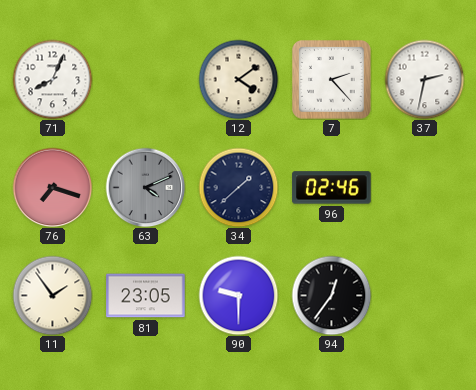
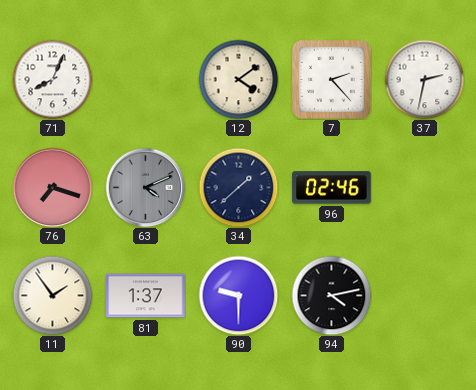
81: 23:05 -> 1:37
94: 12:36 -> 4:13
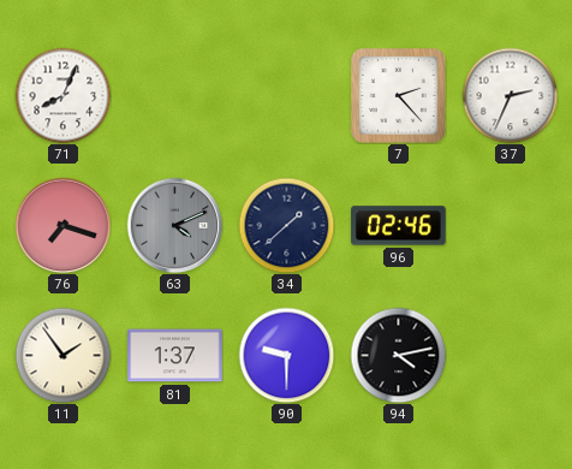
12: 4:09 -> none
37: 2:32 -> 2:34
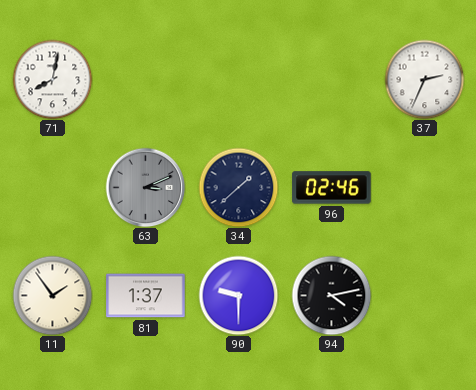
71: 8:04 -> 8:02
7: 2:23 -> none
76: 7:18 -> none
63: 4:11 -> 3:11
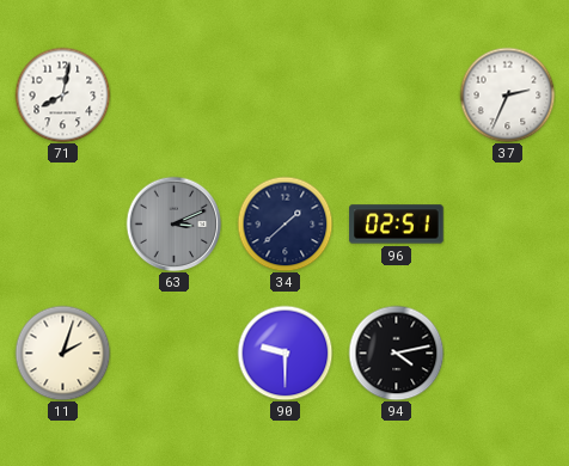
96: 02:46 -> 02:51
11: 1:54 -> 2:03
81: 1:37 -> none
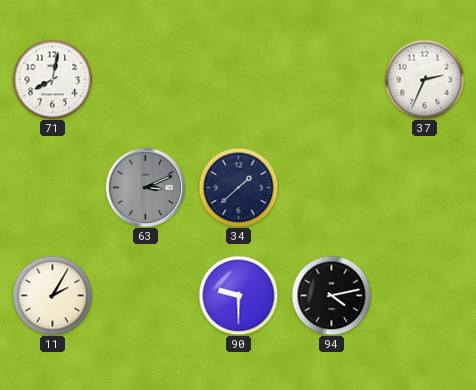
96: 02:51 -> none
11: 2:03 -> 2:05
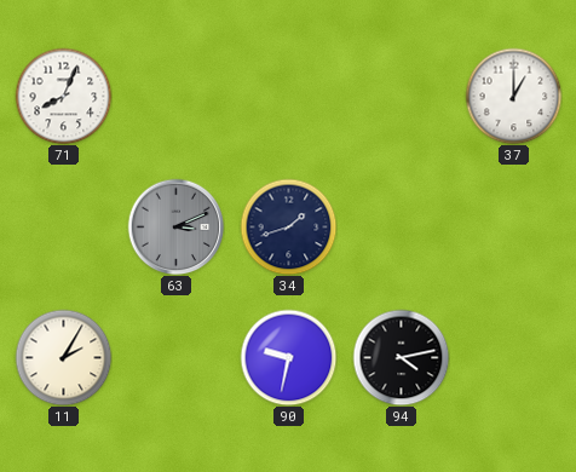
71: 8:02 -> 8:04
37: 2:34 -> 1:00
34: 1:38 -> 1:42
90: 9:30 -> 9:32
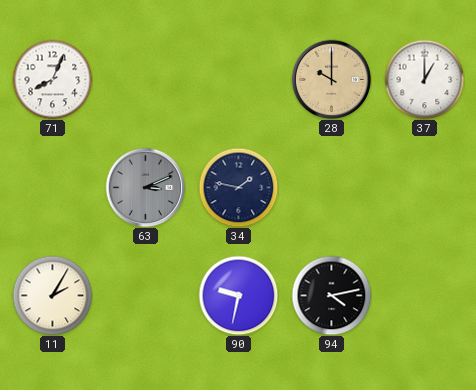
28: none -> 10:00
34: 1:42 -> 1:47
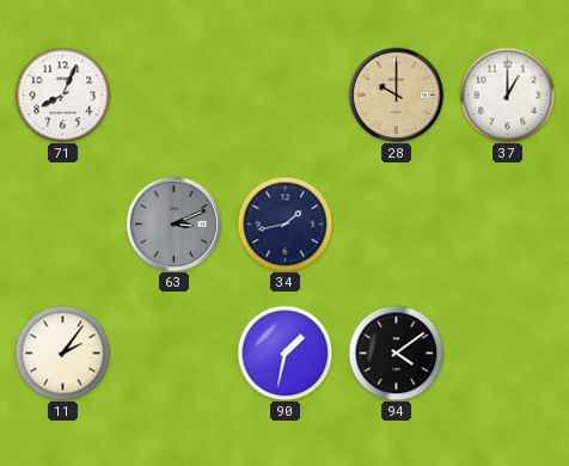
34: 1:47 -> 1:43
11: 2:05 -> 2:06
90: 9:32 -> 1:32
94: 4:13 -> 4:09
